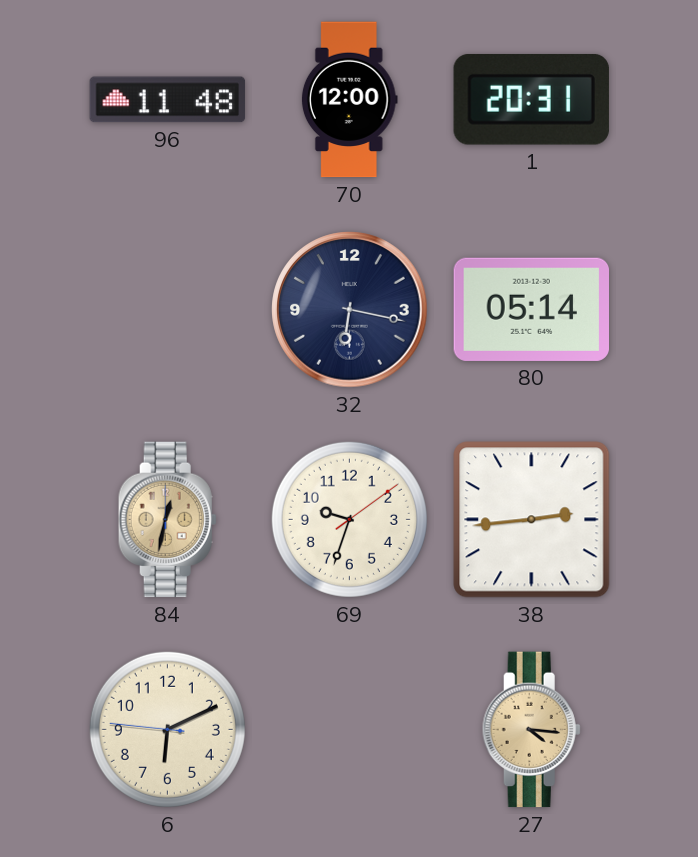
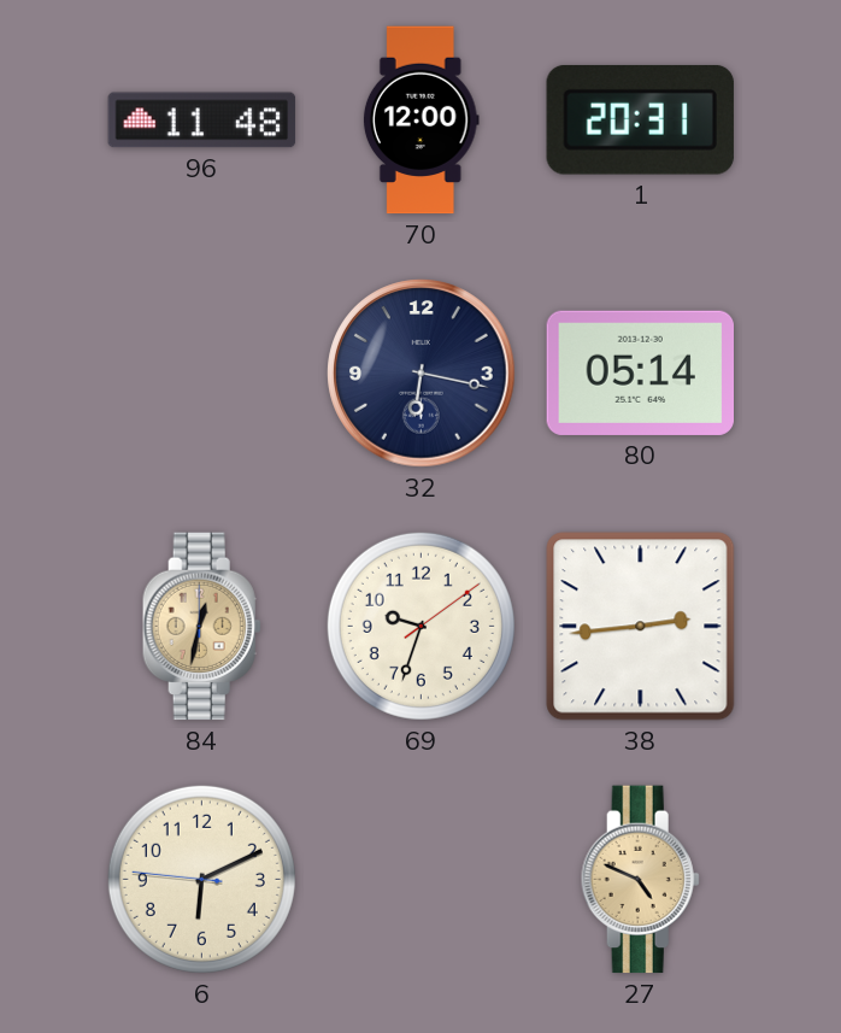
27: 4:16 -> 4:49
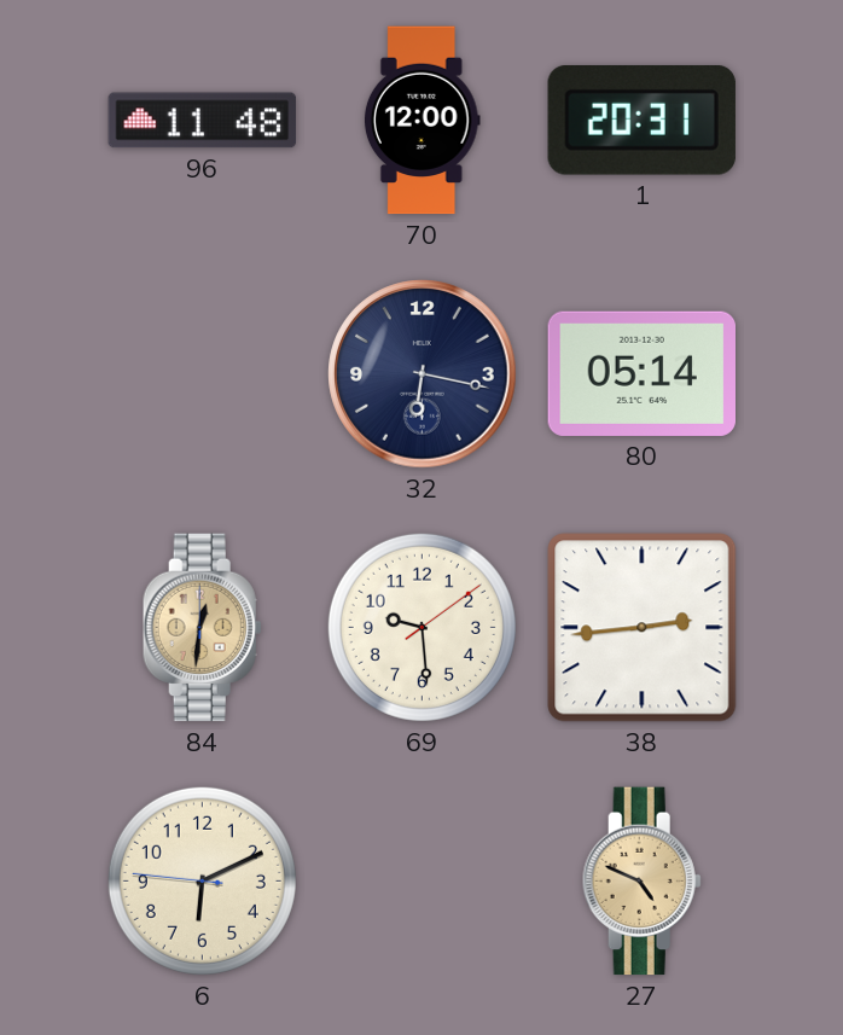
84: 12:32 -> 12:31
69: 9:33 -> 9:29
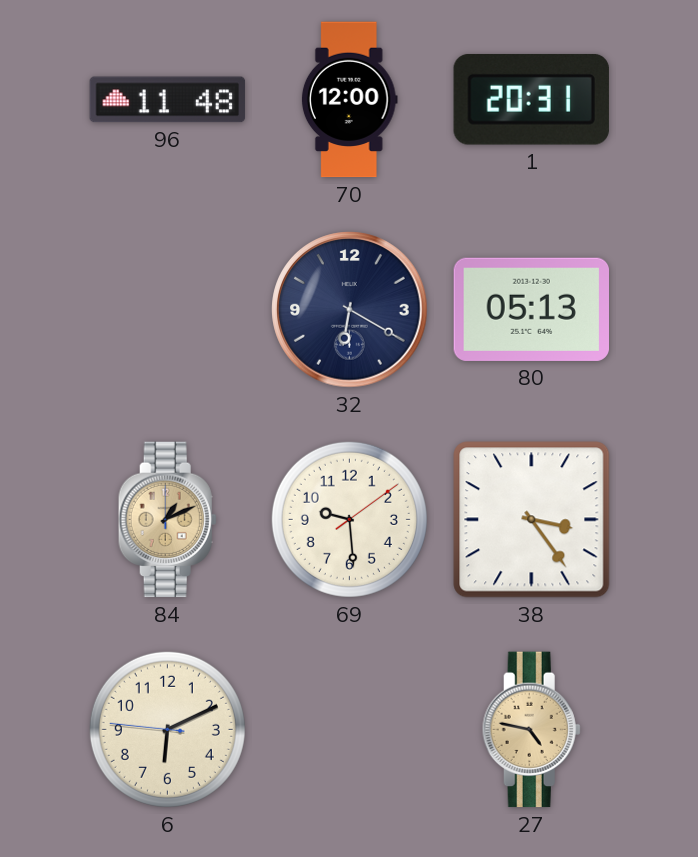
32: 6:17 -> 6:20
80: 05:14 -> 05:13
84: 12:31 -> 1:11
38: 2:44 -> 3:24
27: 4:49 -> 4:47
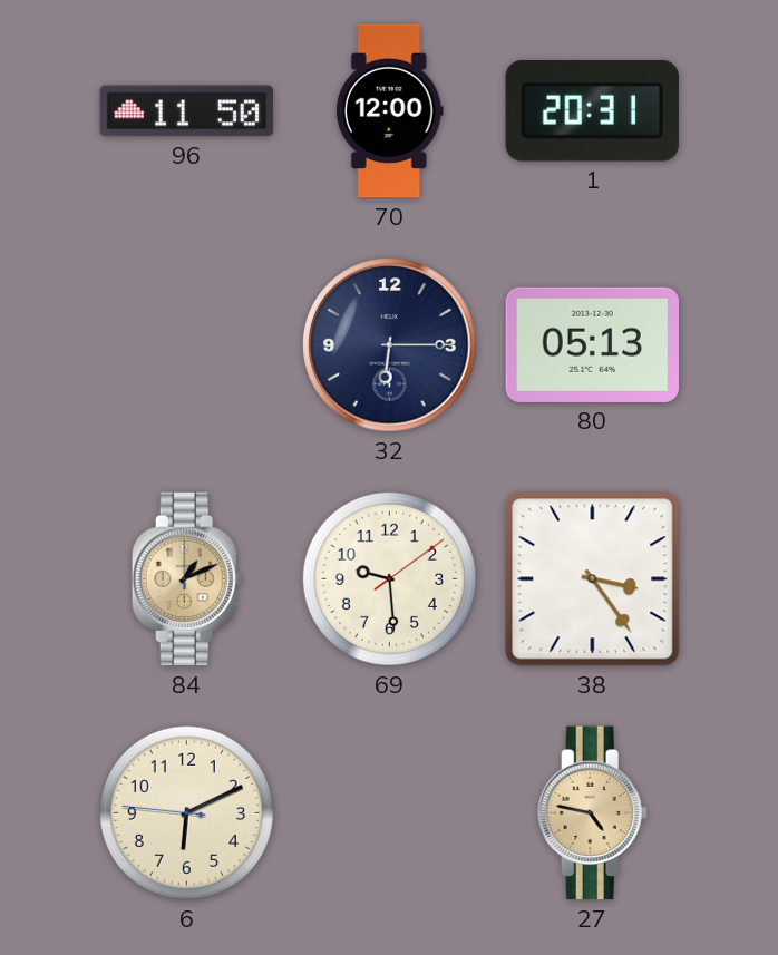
96: 11:48 -> 11:50
32: 6:20 -> 6:15
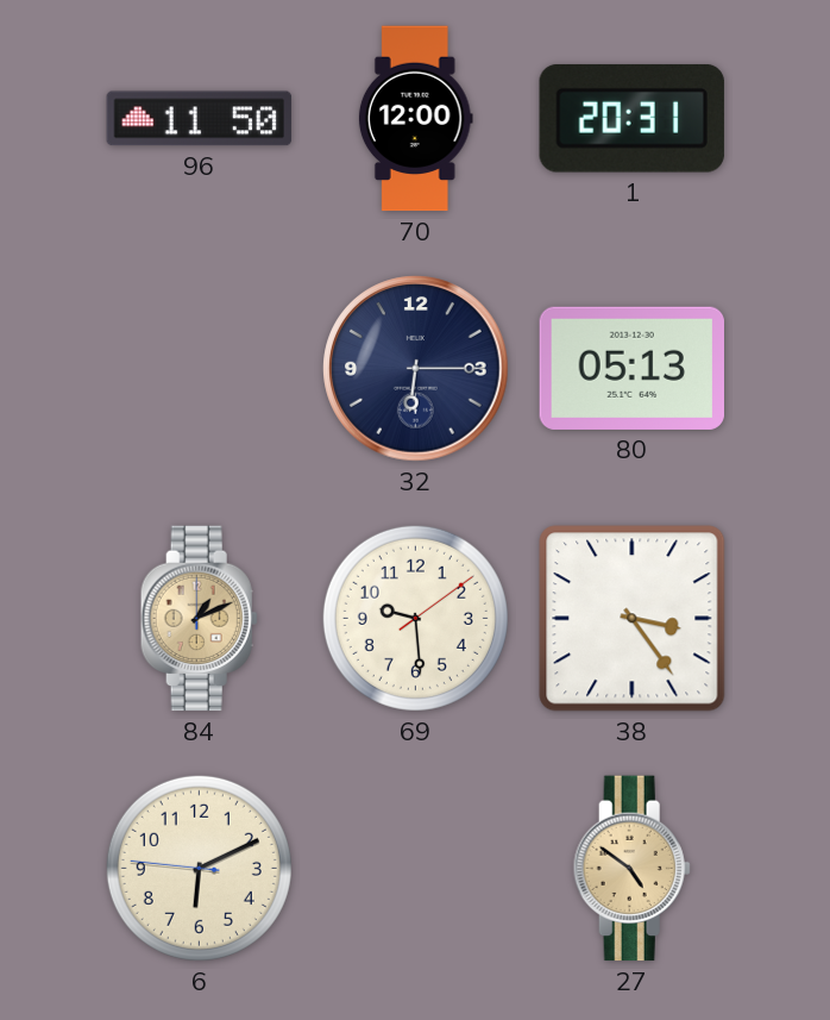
27: 4:47 -> 4:51
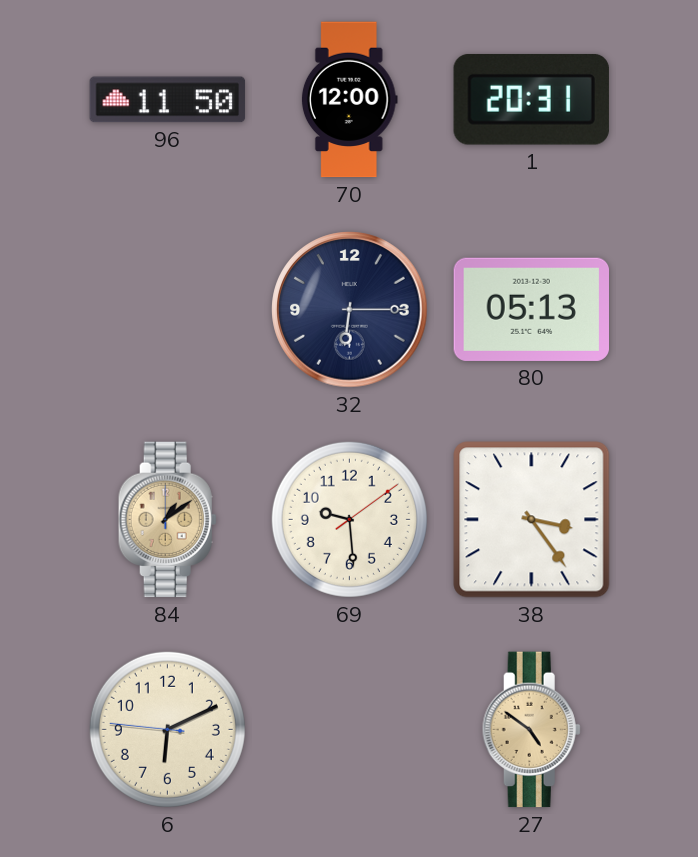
84: 1:11 -> 1:09
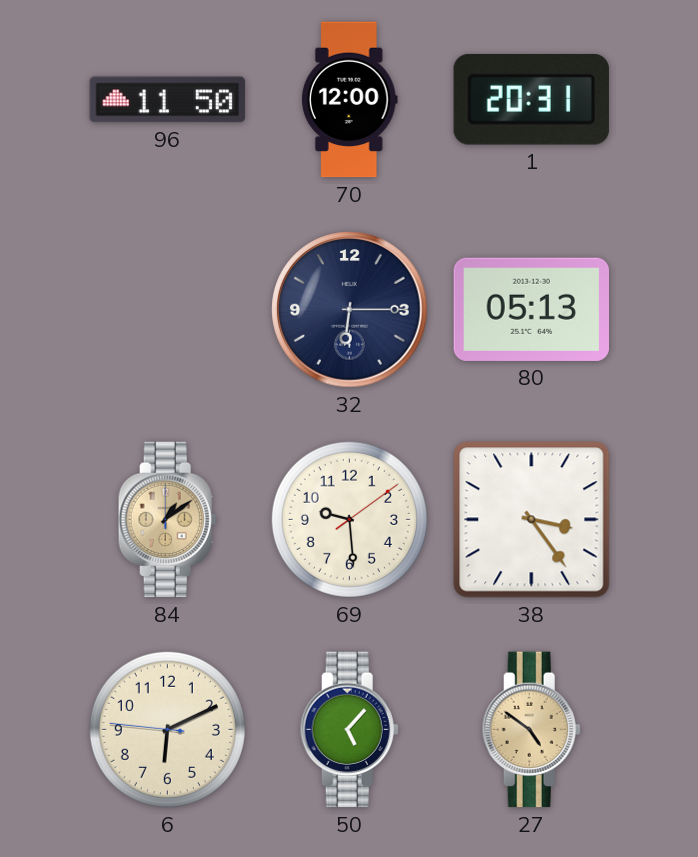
50: none -> 5:07
